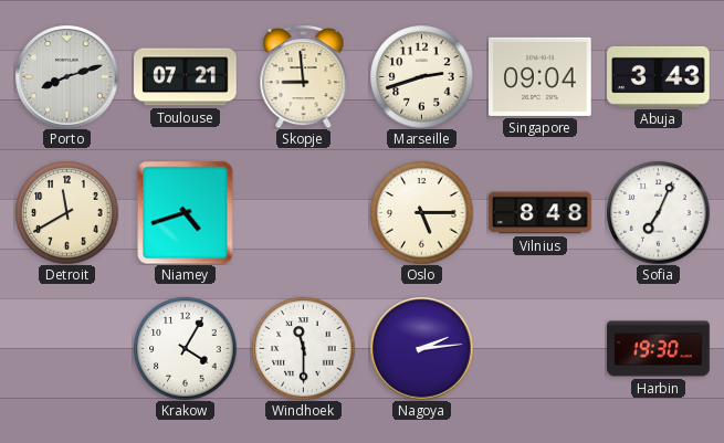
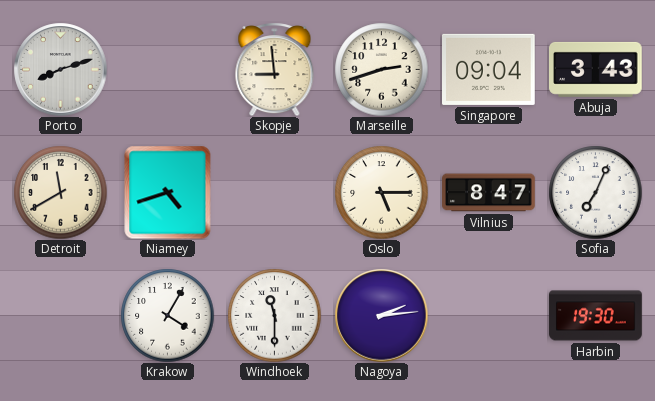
Toulouse: 07:21 -> none
Vilnius: 8:48 -> 8:47
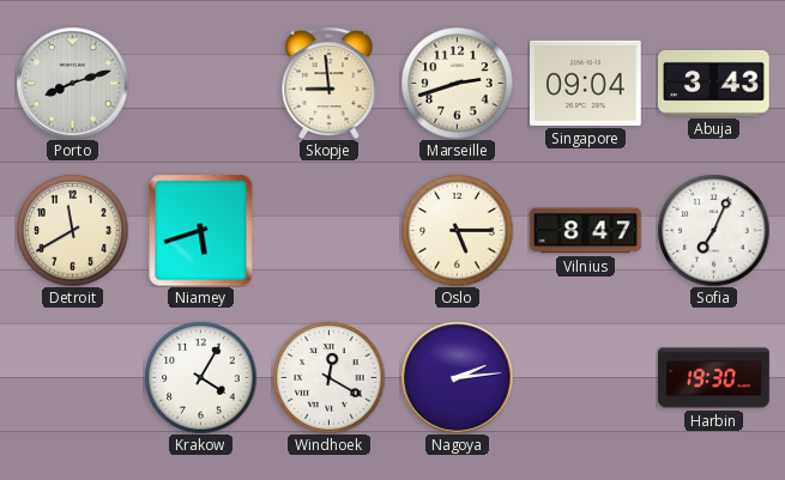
Niamey: 4:42 -> 5:42
Windhoek: 11:30 -> 12:20
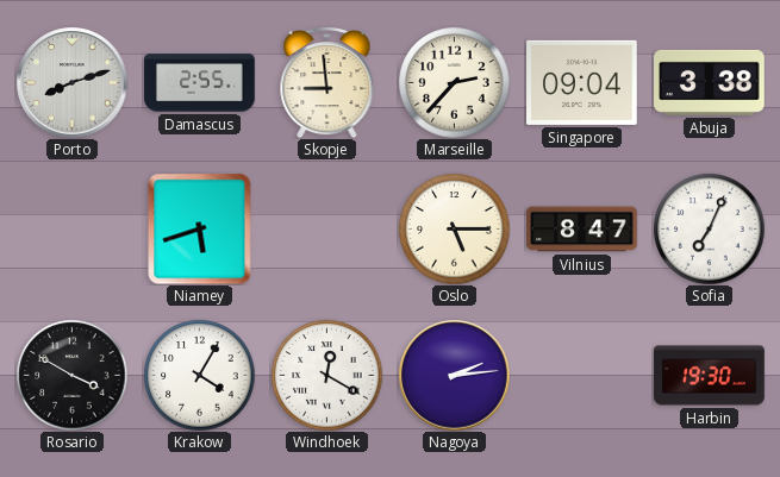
Damascus: none -> 2:55
Marseille: 2:42 -> 2:37
Abuja: 3:43 -> 3:38
Detroit: 11:40 -> none
Rosario: none -> 3:50
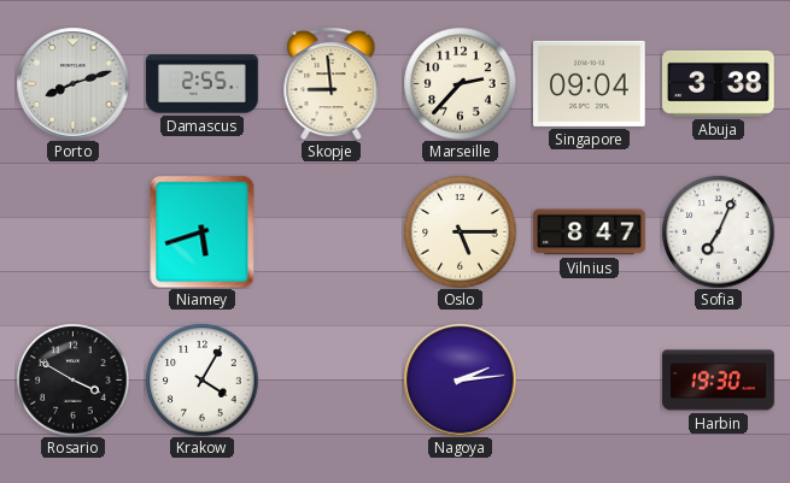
Windhoek: 12:20 -> none
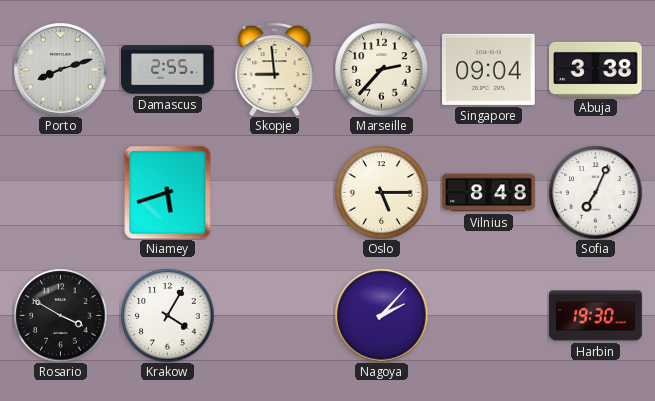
Vilnius: 8:47 -> 8:48
Nagoya: 2:14 -> 2:07
